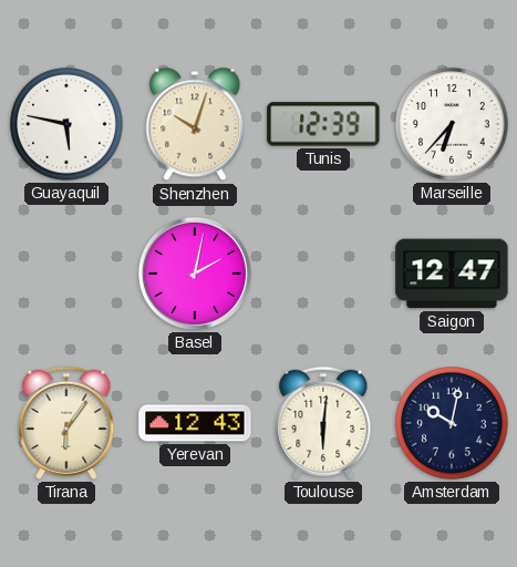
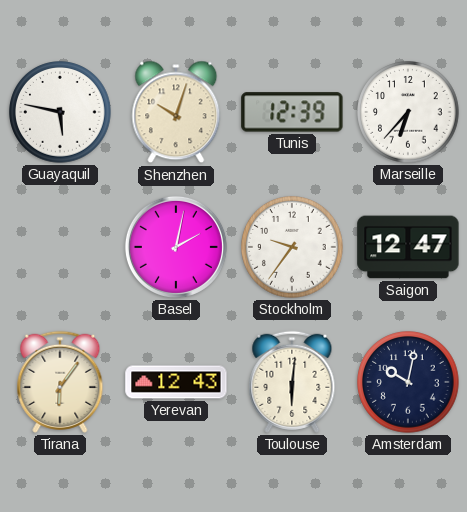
Stockholm: none -> 9:36
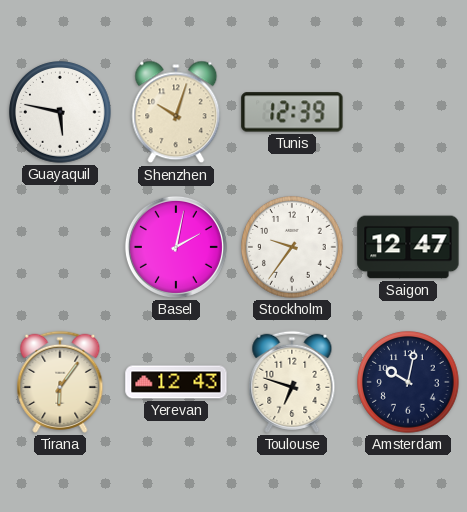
Marseille: 6:37 -> none
Toulouse: 6:01 -> 6:48
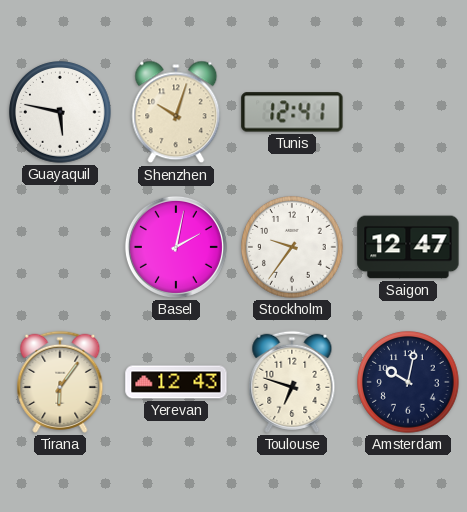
Tunis: 12:39 -> 12:41
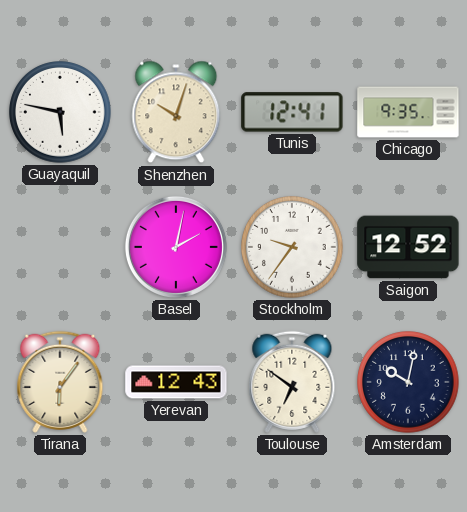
Chicago: none -> 9:35
Saigon: 12:47 -> 12:52
Toulouse: 6:48 -> 6:51
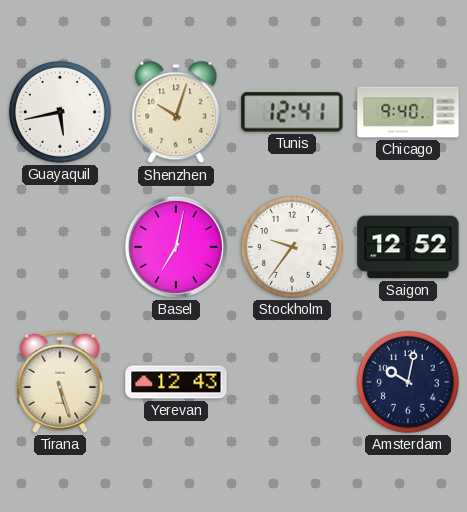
Guayaquil: 5:47 -> 5:43
Chicago: 9:35 -> 9:40
Basel: 2:02 -> 7:02
Tirana: 6:06 -> 5:27
Toulouse: 6:51 -> none
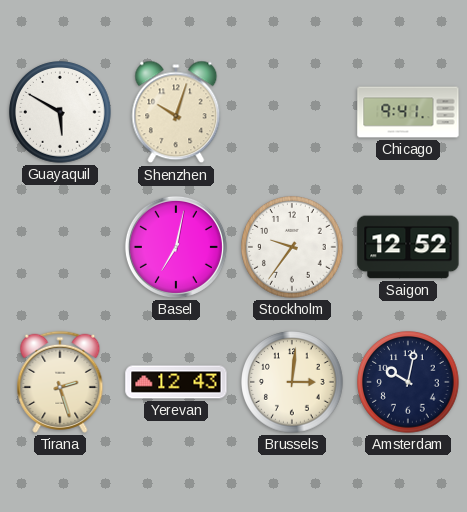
Guayaquil: 5:43 -> 5:50
Tunis: 12:41 -> none
Chicago: 9:40 -> 9:41
Tirana: 5:27 -> 2:27
Brussels: none -> 3:01
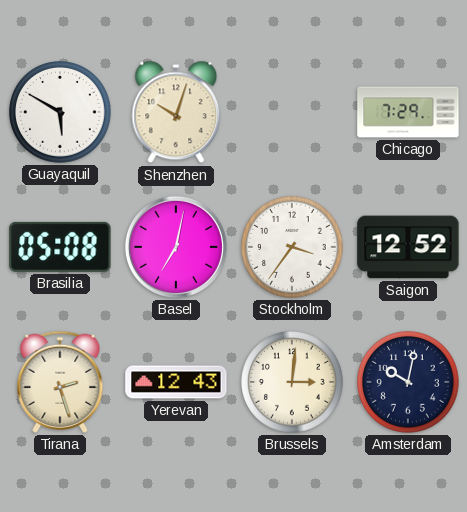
Chicago: 9:41 -> 7:29
Brasilia: none -> 05:08
Stockholm: 9:36 -> 3:36
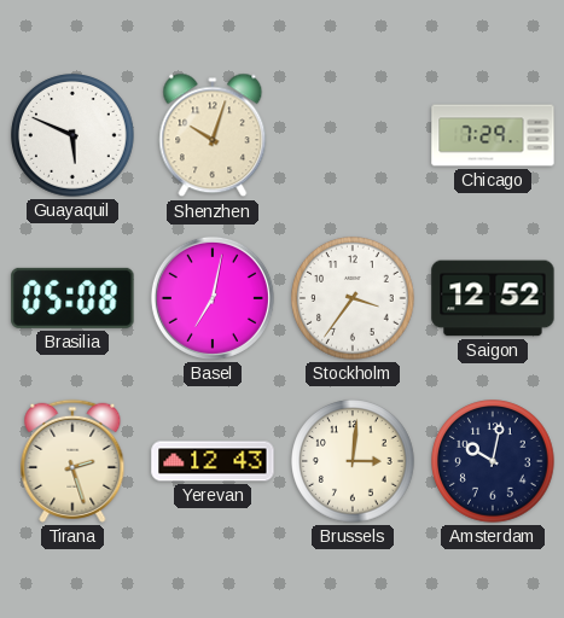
Guayaquil: 5:50 -> 5:49
